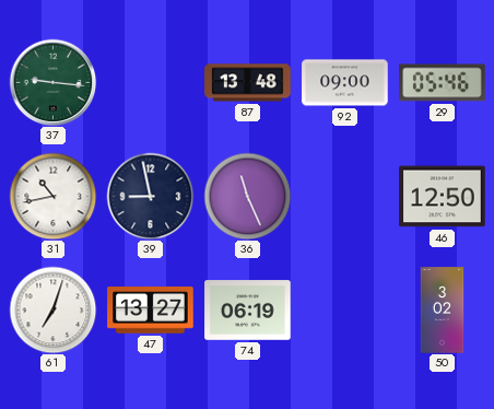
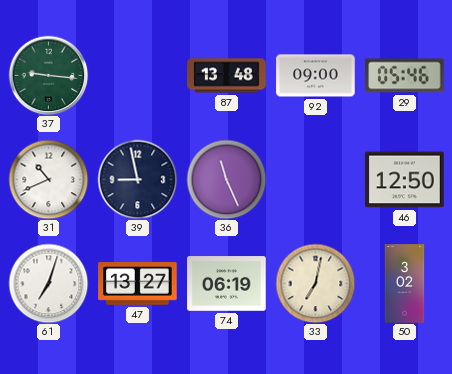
31: 10:43 -> 10:41
33: none -> 7:02
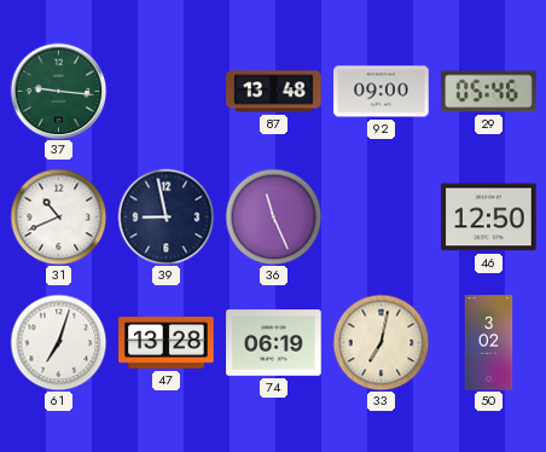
47: 13:27 -> 13:28
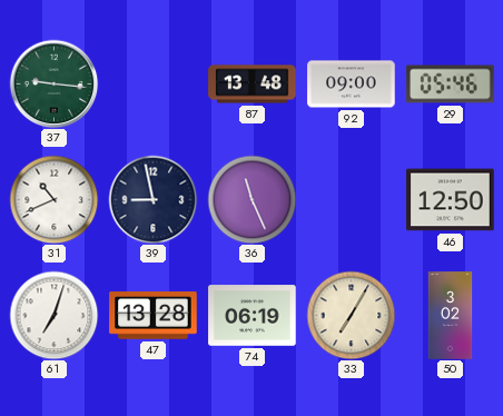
33: 7:02 -> 7:05
